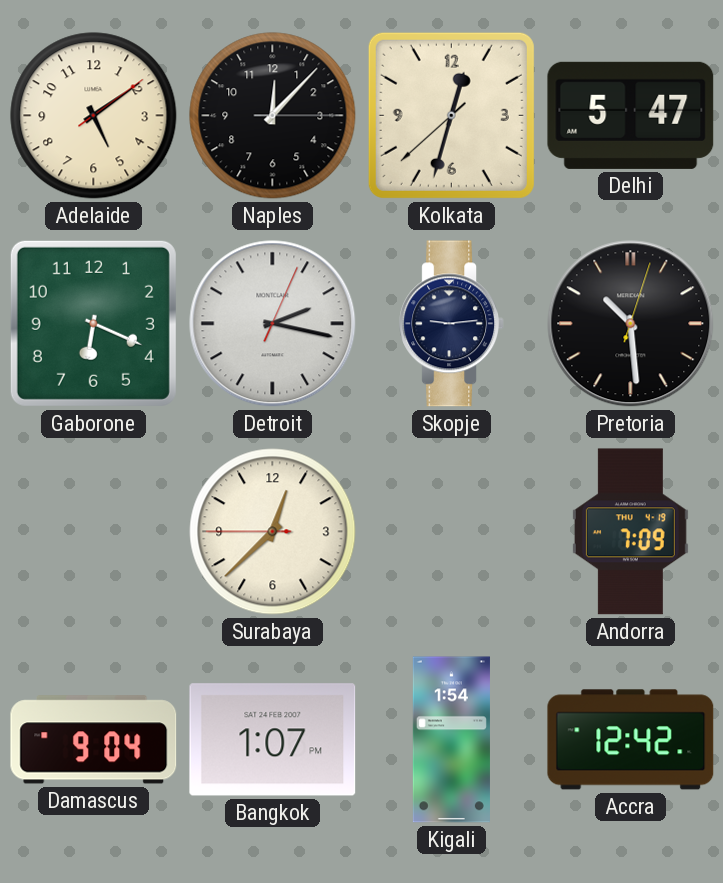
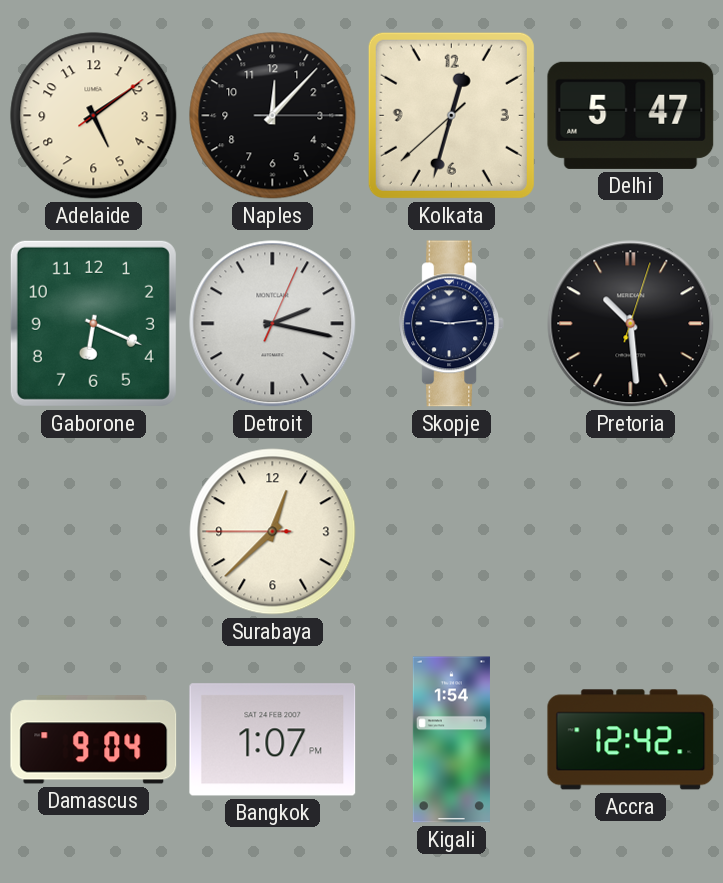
Andorra: 7:09 -> none
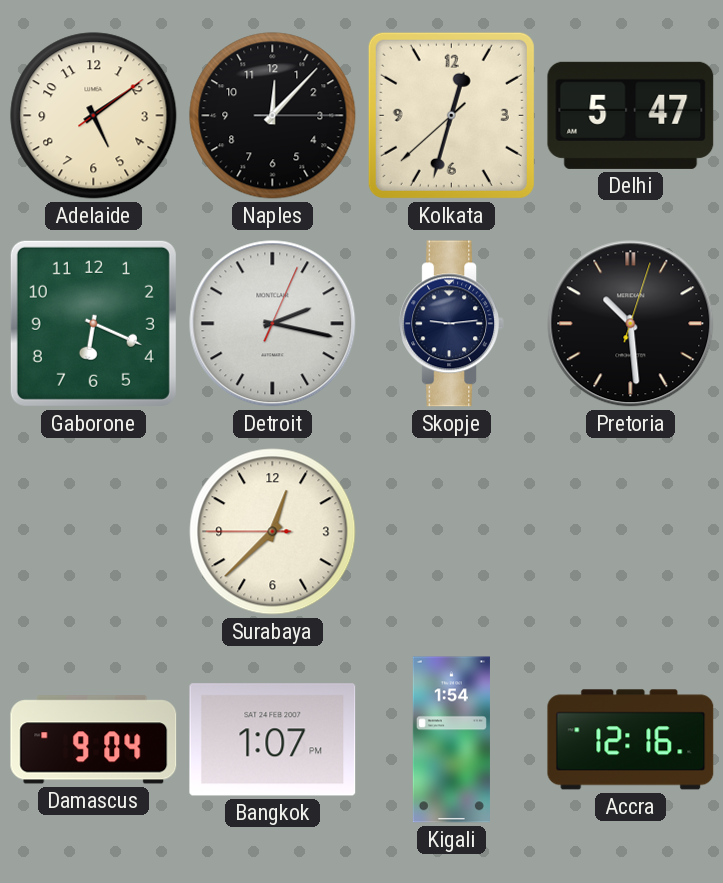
Accra: 12:42 -> 12:16
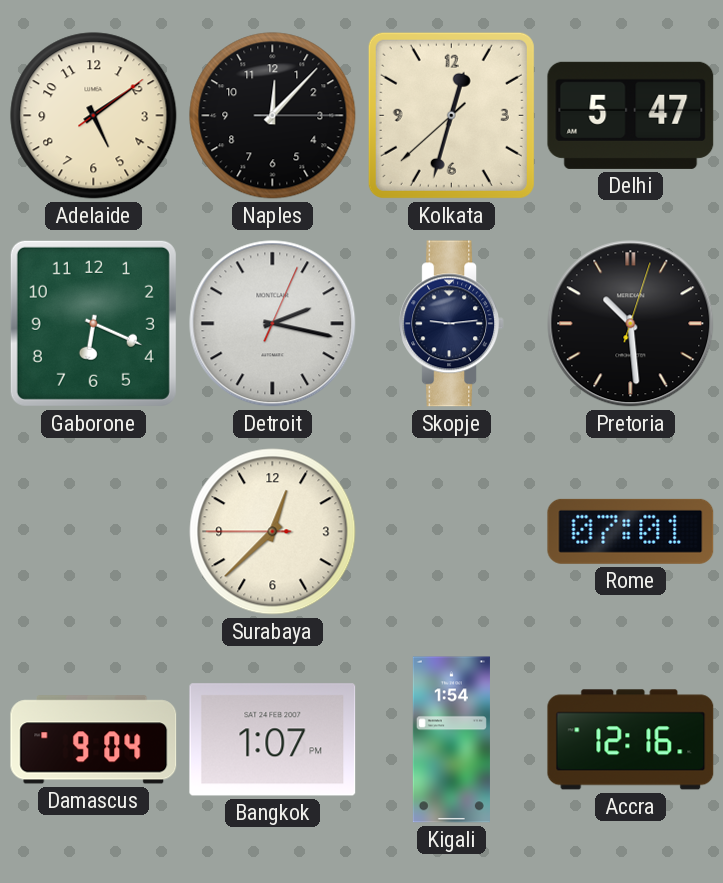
Rome: none -> 07:01
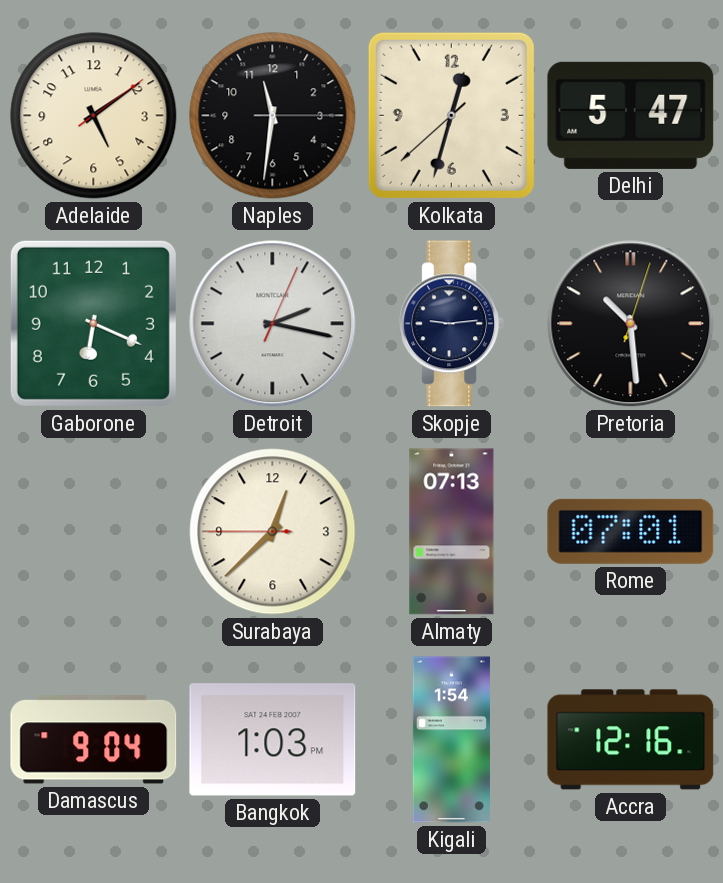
Naples: 12:07 -> 11:31
Almaty: none -> 07:13
Bangkok: 1:07 -> 1:03
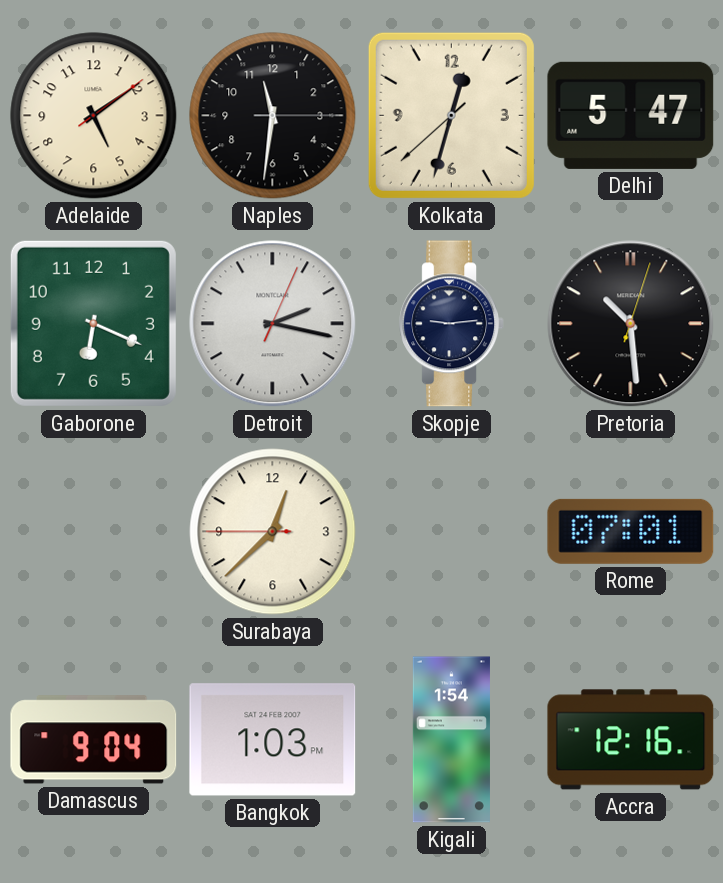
Almaty: 07:13 -> none
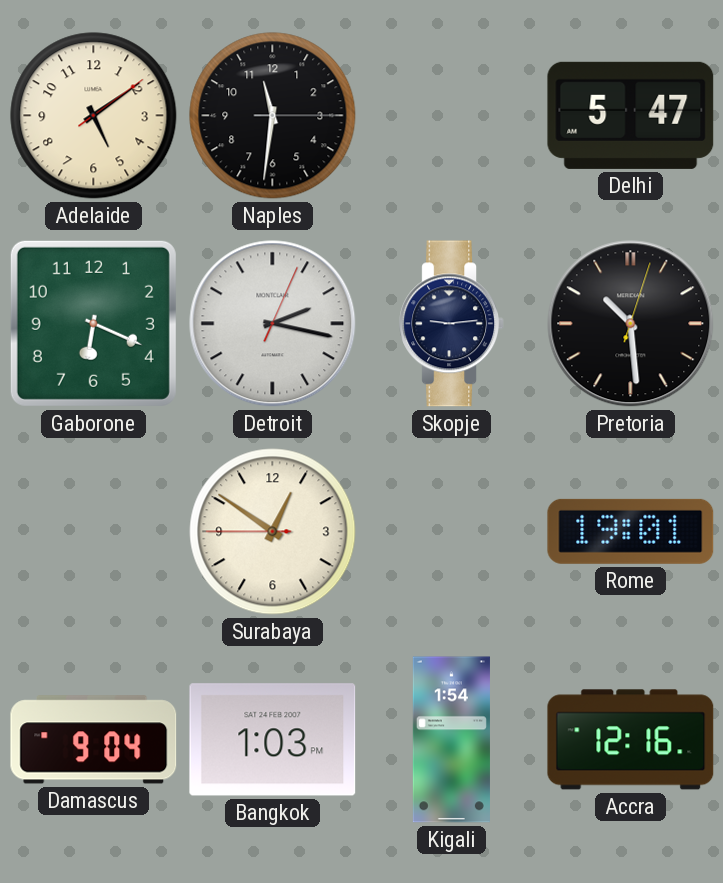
Kolkata: 12:32 -> none
Surabaya: 12:37 -> 12:50
Rome: 07:01 -> 19:01
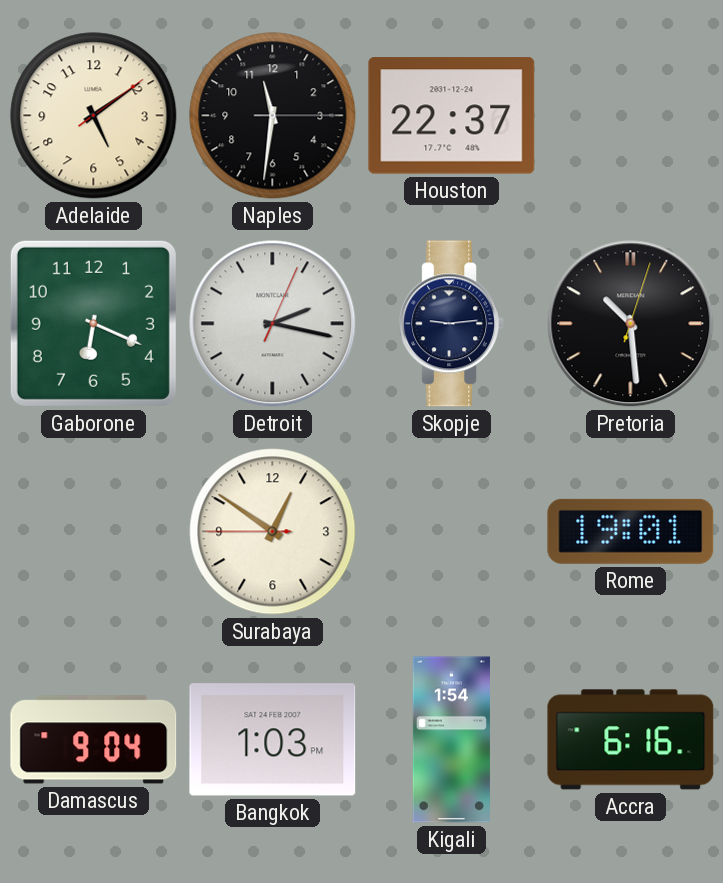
Houston: none -> 22:37
Delhi: 5:47 -> none
Accra: 12:16 -> 6:16
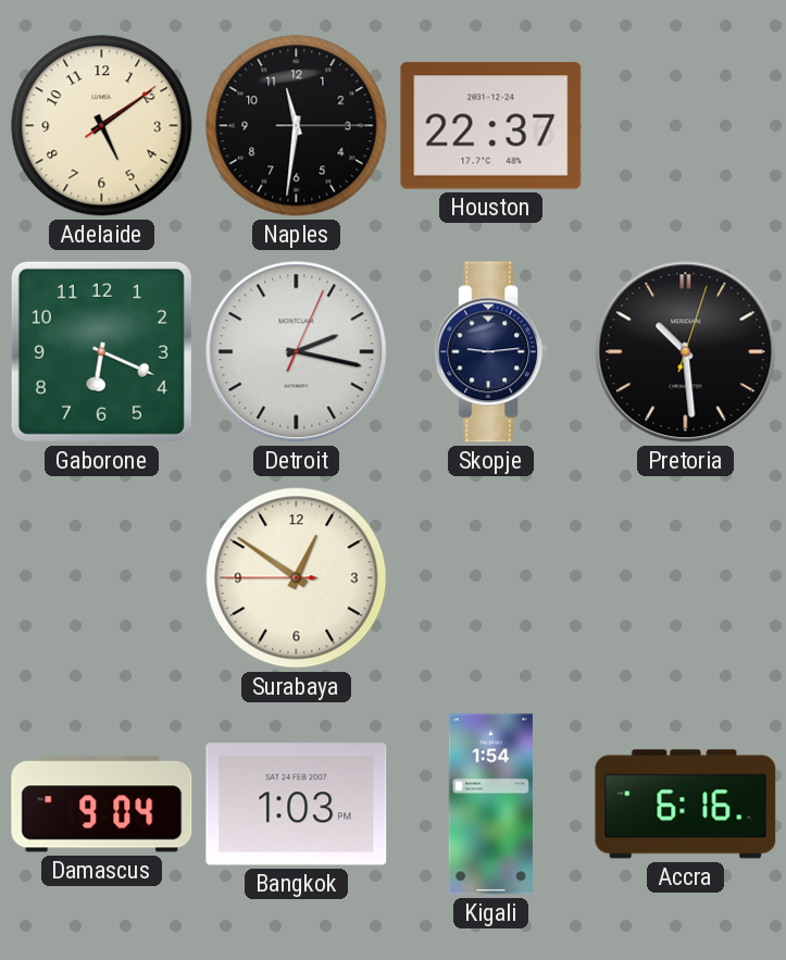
Rome: 19:01 -> none
